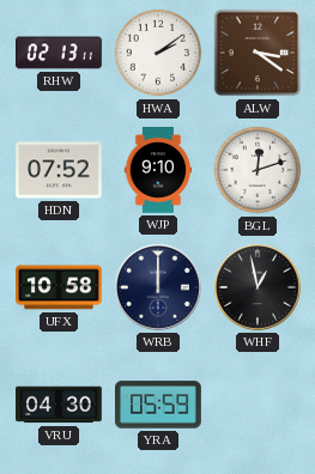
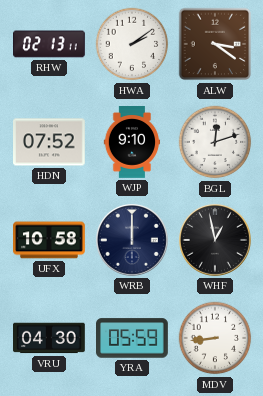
MDV: none -> 8:44
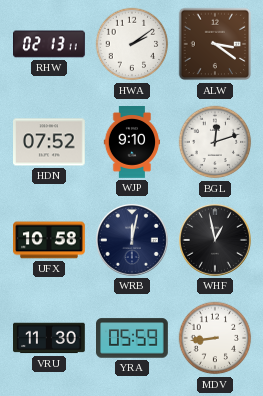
WRB: 12:00 -> 12:02
VRU: 04:30 -> 11:30
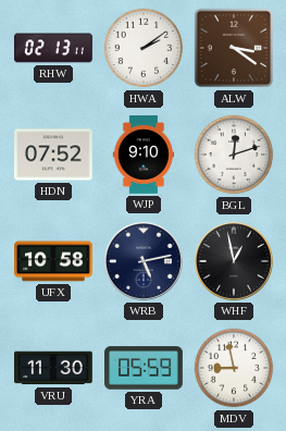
WRB: 12:02 -> 5:13
MDV: 8:44 -> 8:58
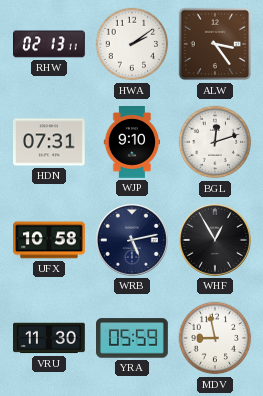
ALW: 3:21 -> 3:24
HDN: 07:52 -> 07:31
WHF: 12:58 -> 12:55
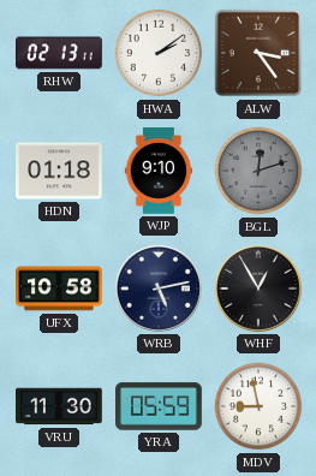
HDN: 07:31 -> 01:18
BGL dial: white -> grey
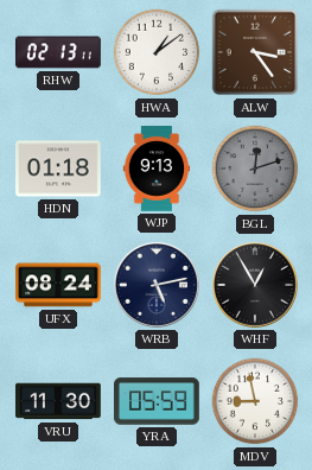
HWA: 2:09 -> 1:09
WJP: 9:10 -> 9:13
UFX: 10:58 -> 08:24
